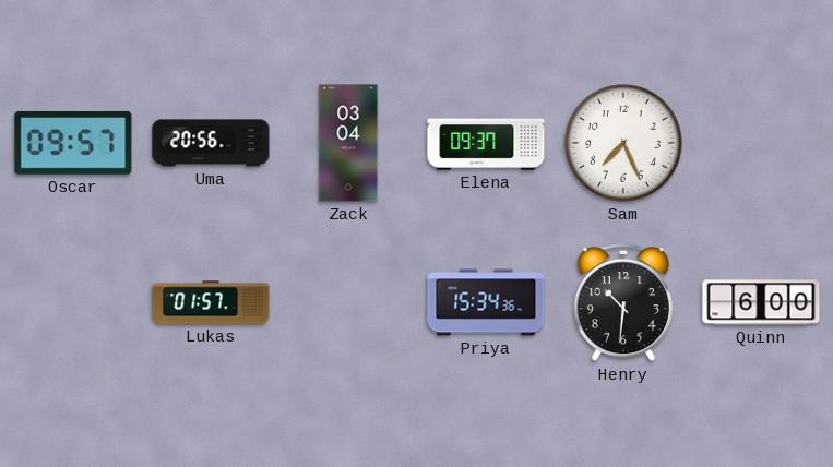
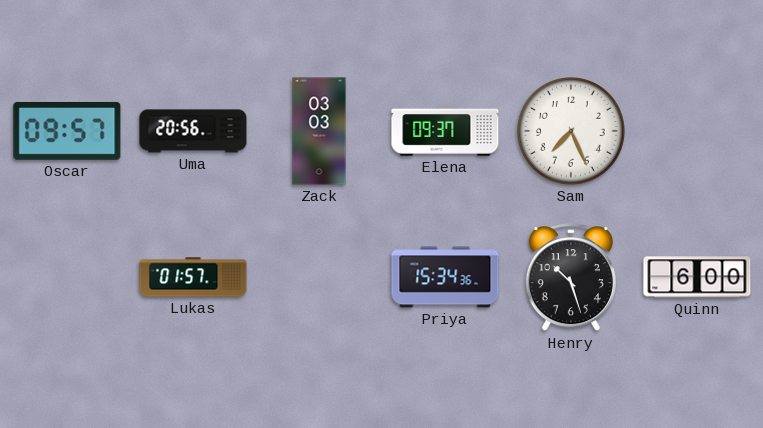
Zack: 03:04 -> 03:03
Henry: 10:31 -> 10:27
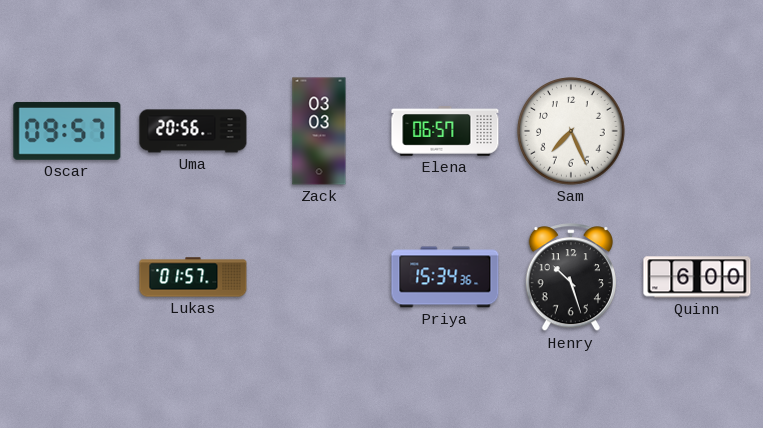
Elena: 09:37 -> 06:57
